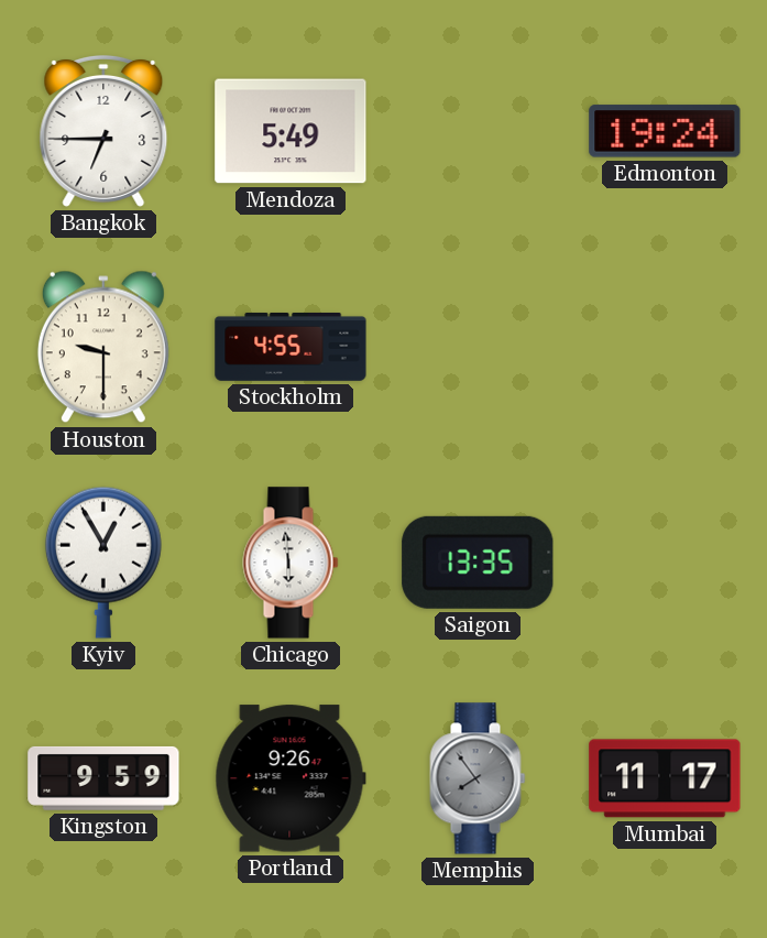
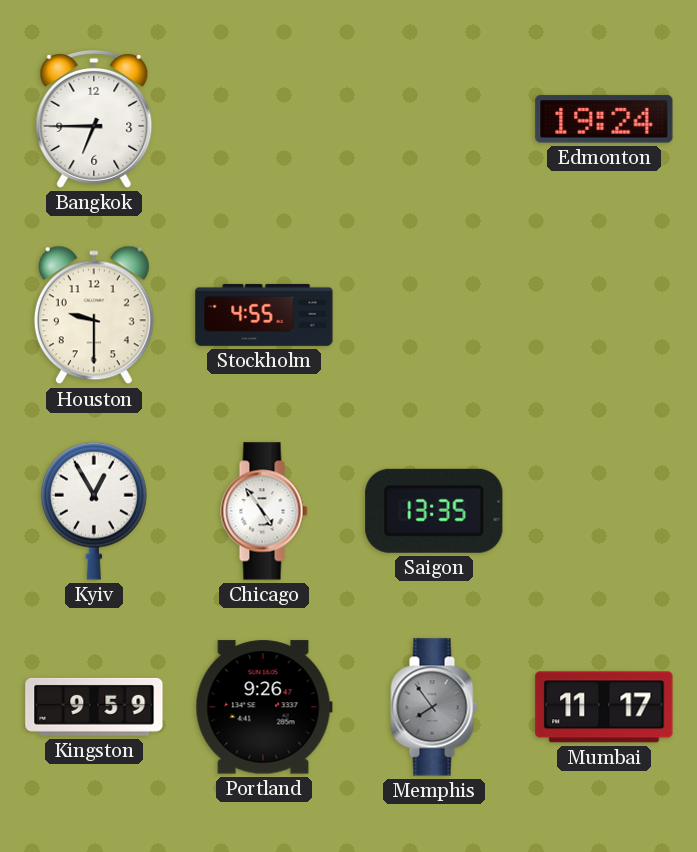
Mendoza: 5:49 -> none
Chicago: 5:59 -> 4:54
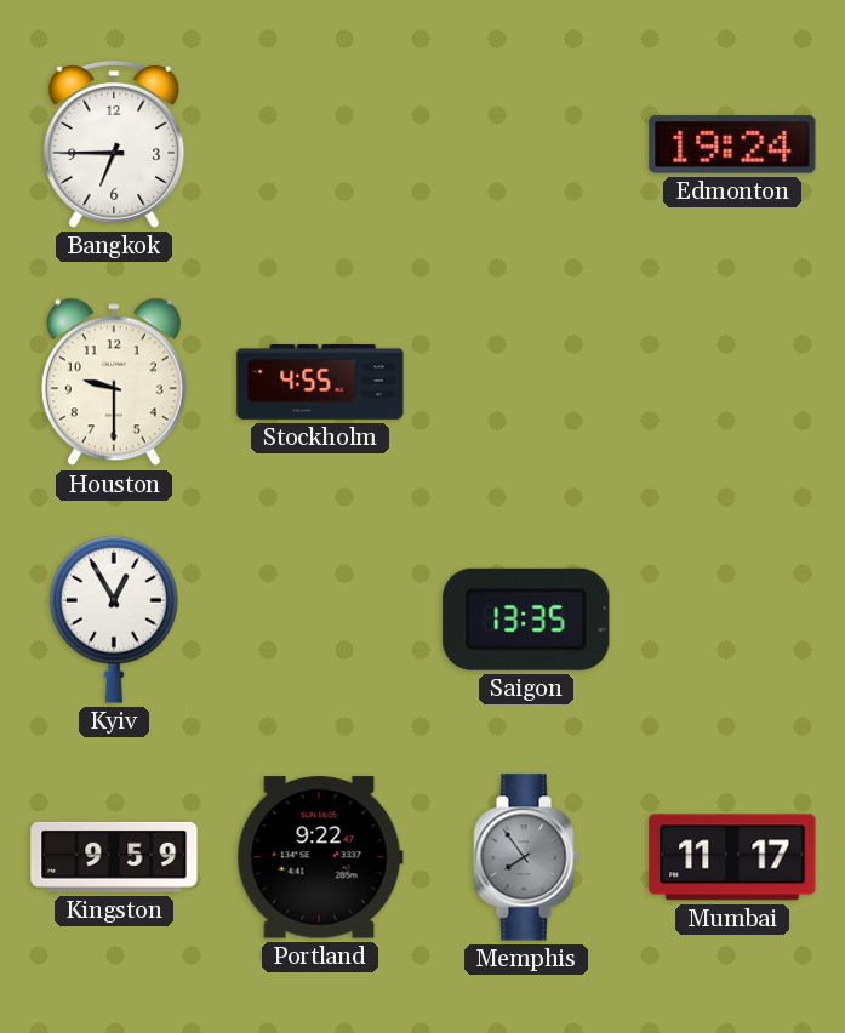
Chicago: 4:54 -> none
Portland: 9:26 -> 9:22
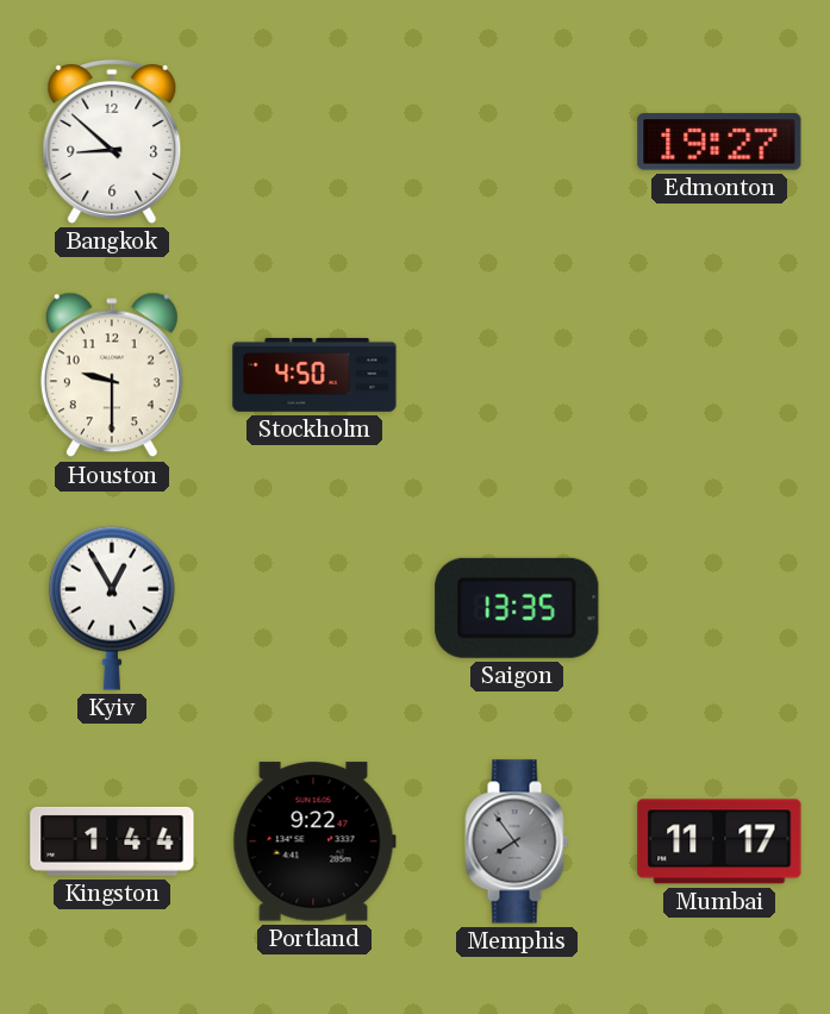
Bangkok: 6:45 -> 8:52
Edmonton: 19:24 -> 19:27
Stockholm: 4:55 -> 4:50
Kingston: 9:59 -> 1:44
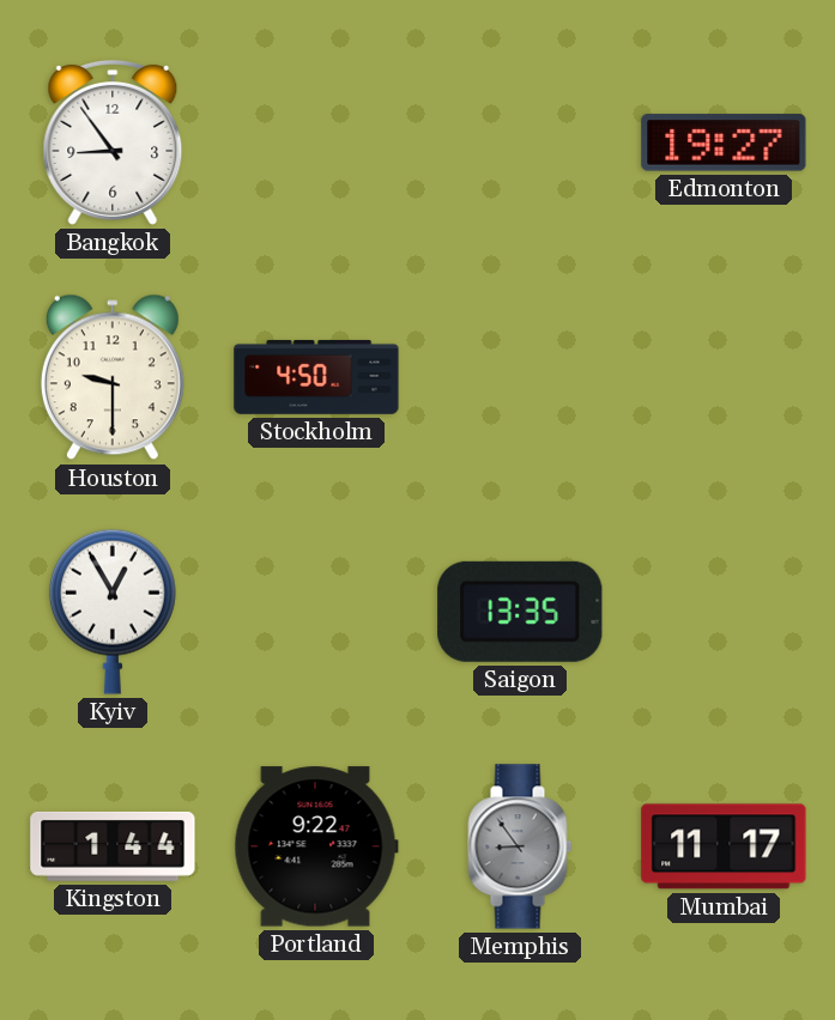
Bangkok: 8:52 -> 8:54
Memphis: 7:54 -> 8:54
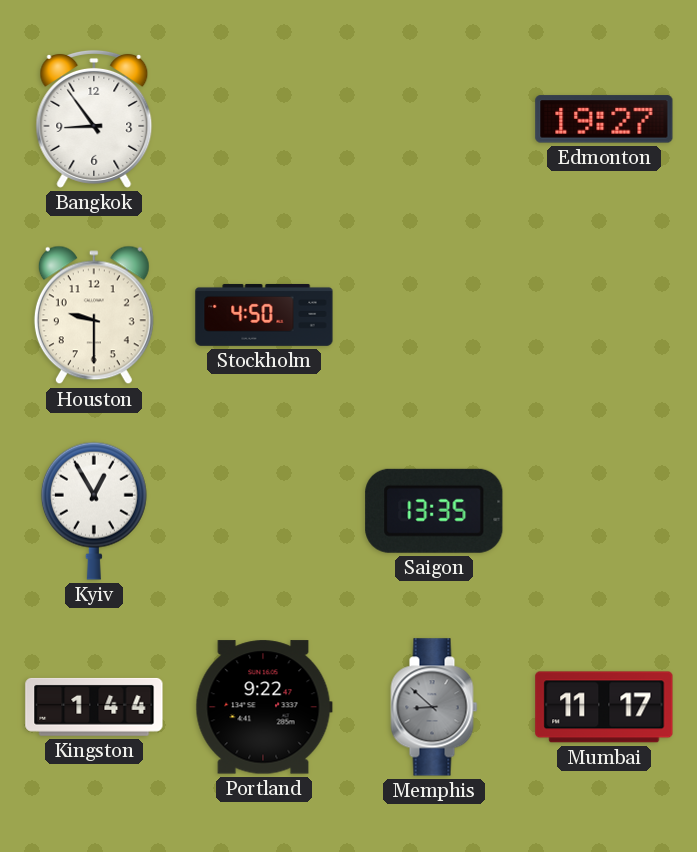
Memphis: 8:54 -> 8:52
